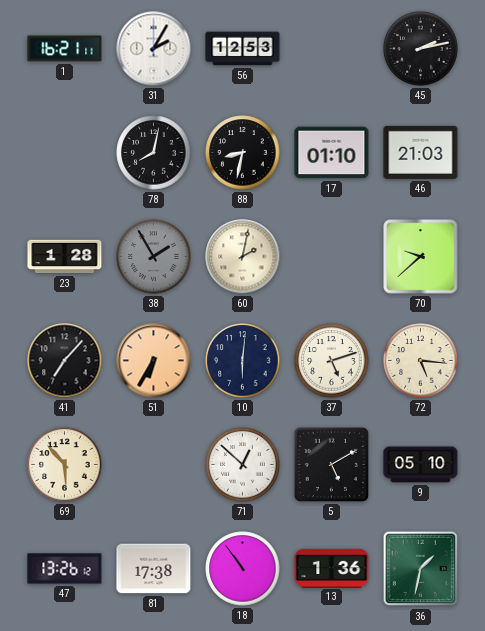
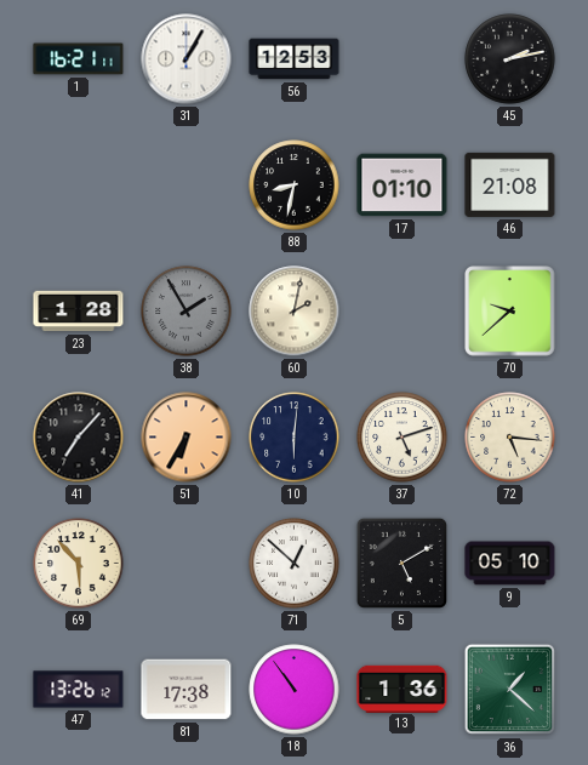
31: 2:05 -> 1:05
78: 8:02 -> none
46: 21:03 -> 21:08
36: 1:32 -> 1:22
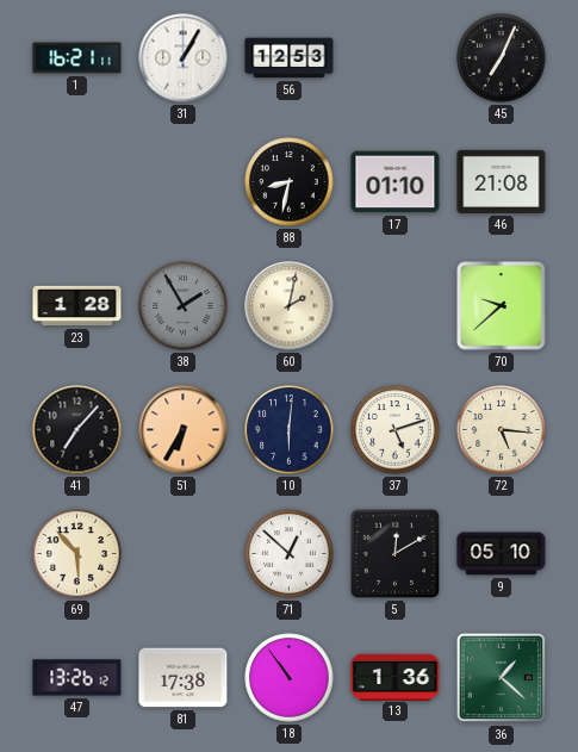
45: 2:13 -> 7:04
5: 5:10 -> 12:10
